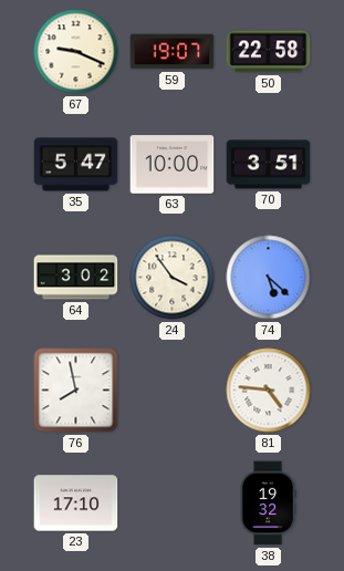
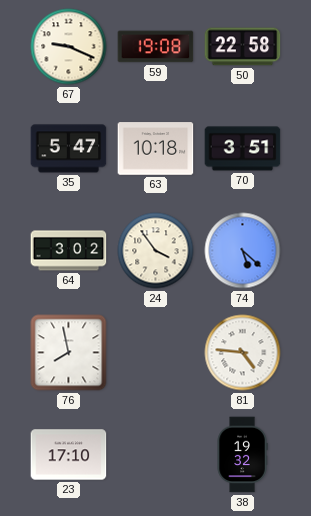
59: 19:07 -> 19:08
63: 10:00 -> 10:18
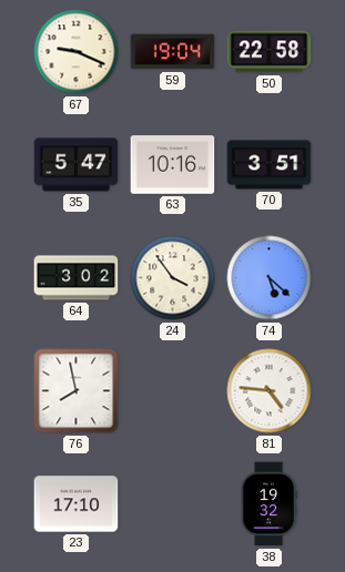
59: 19:08 -> 19:04
63: 10:18 -> 10:16
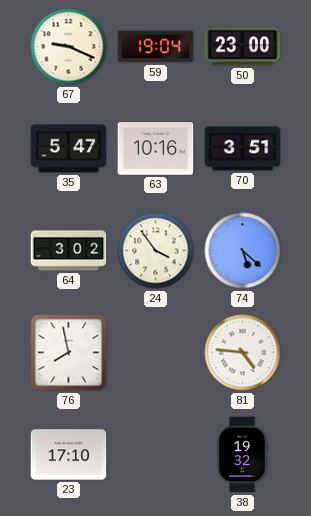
50: 22:58 -> 23:00
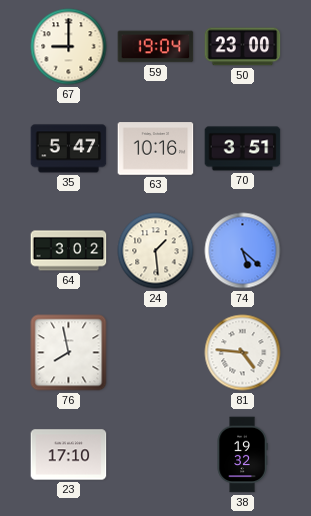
67: 9:19 -> 9:00
24: 3:54 -> 1:29
